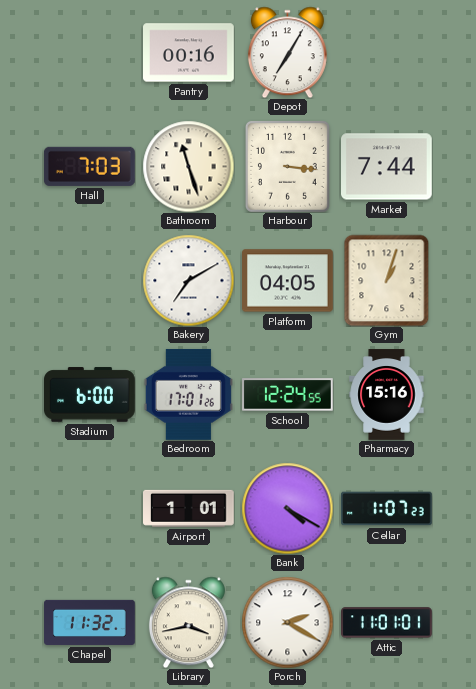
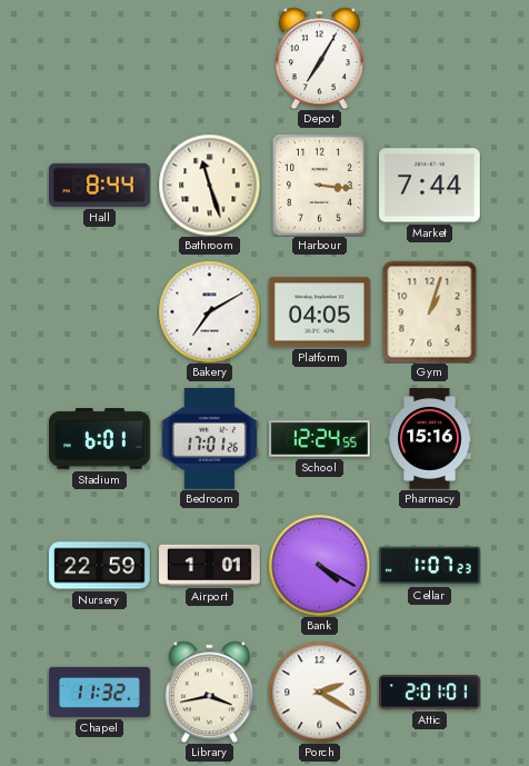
Pantry: 00:16 -> none
Hall: 7:03 -> 8:44
Stadium: 6:00 -> 6:01
Nursery: none -> 22:59
Attic: 11:01 -> 2:01
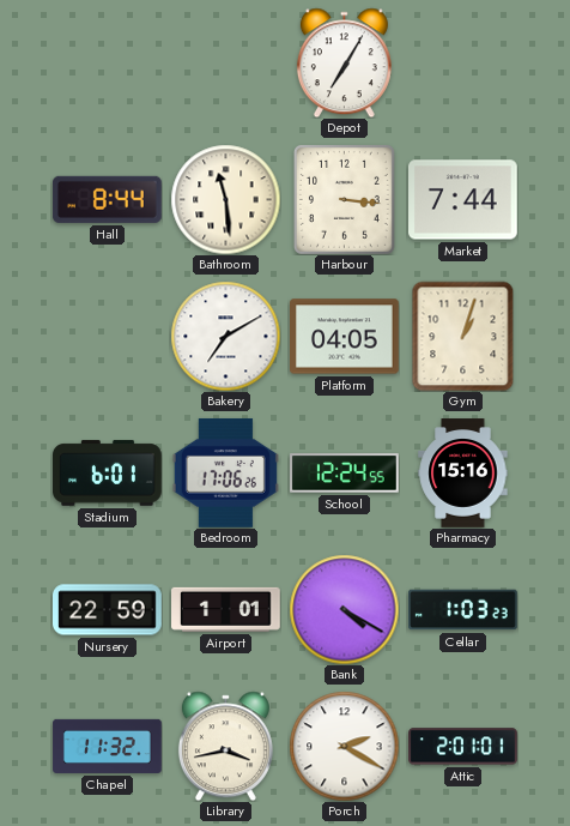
Bathroom: 11:27 -> 11:29
Bedroom: 17:01 -> 17:06
Cellar: 1:07 -> 1:03
